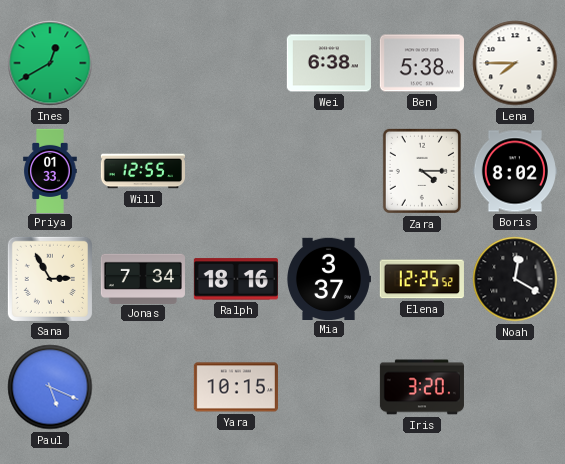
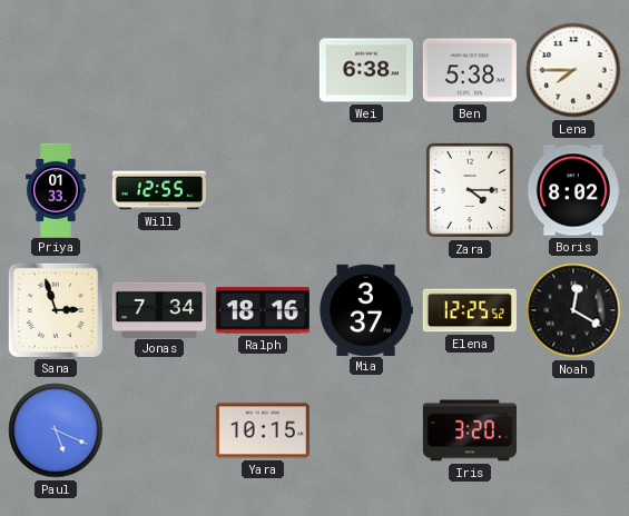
Ines: 12:40 -> none
Sana: 2:55 -> 2:57
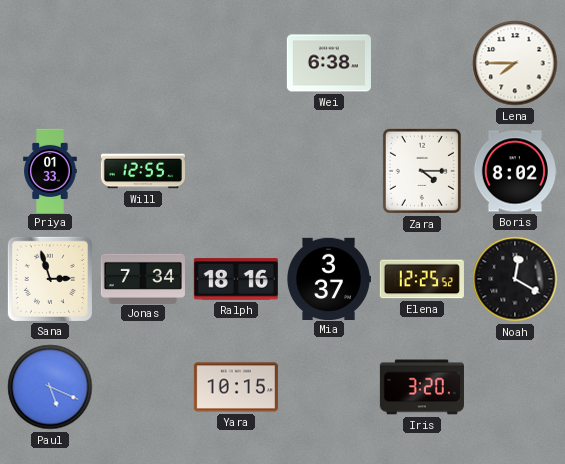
Ben: 5:38 -> none
